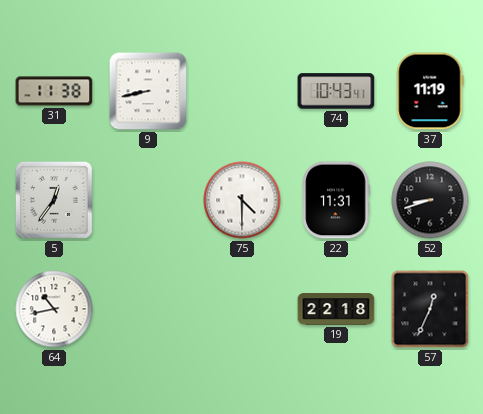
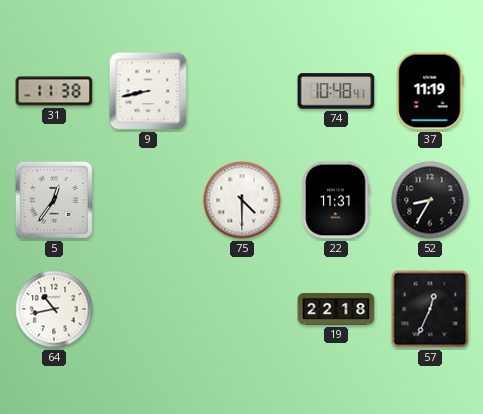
74: 10:43 -> 10:48
52: 8:42 -> 8:35
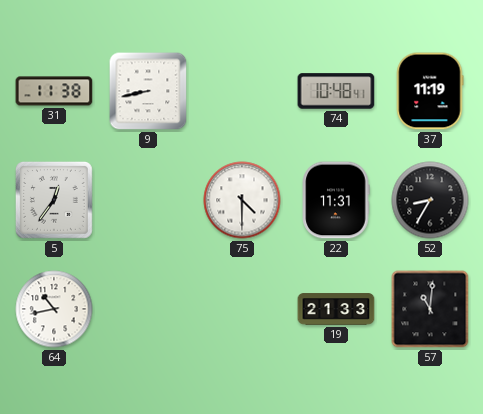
19: 22:18 -> 21:33
57: 12:34 -> 11:01
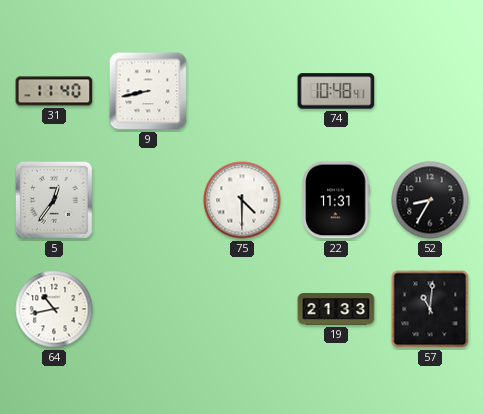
31: 11:38 -> 11:40
37: 11:19 -> none
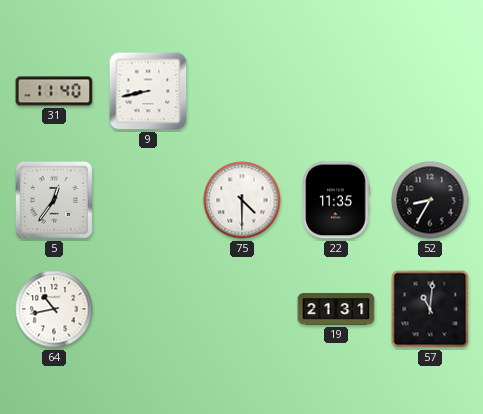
74: 10:48 -> none
22: 11:31 -> 11:35
19: 21:33 -> 21:31
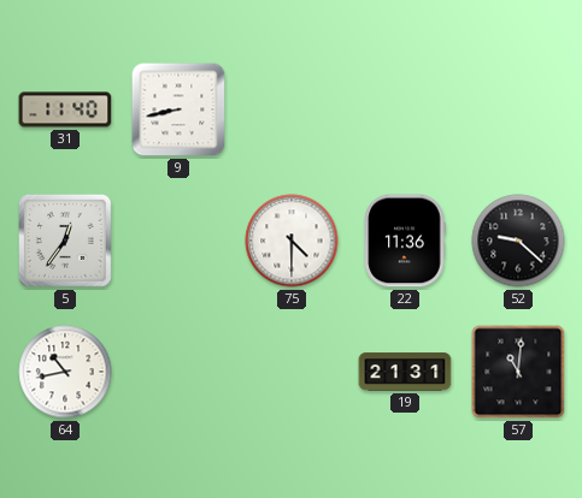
22: 11:35 -> 11:36
52: 8:35 -> 9:22
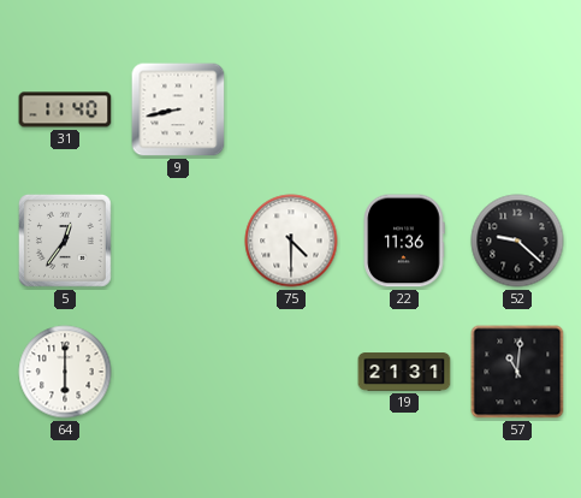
64: 10:43 -> 6:00
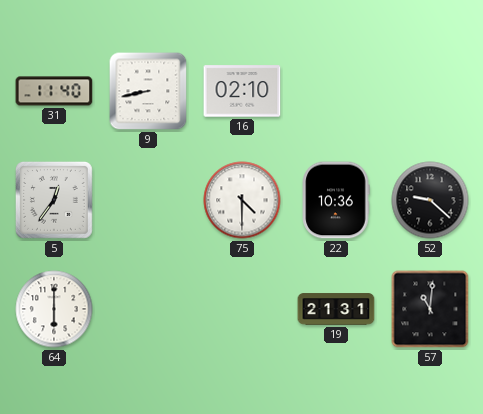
16: none -> 02:10
22: 11:36 -> 10:36
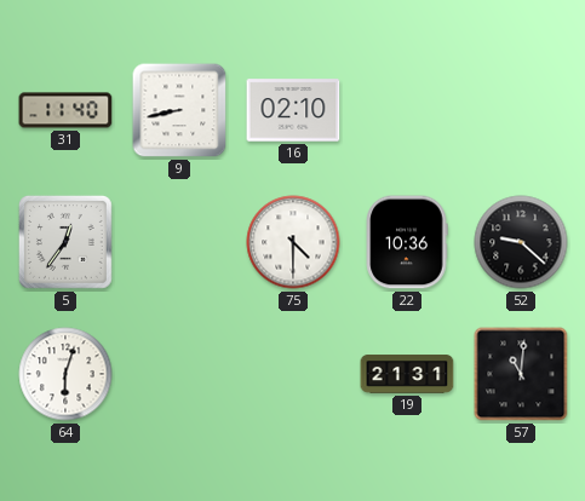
64: 6:00 -> 6:03
